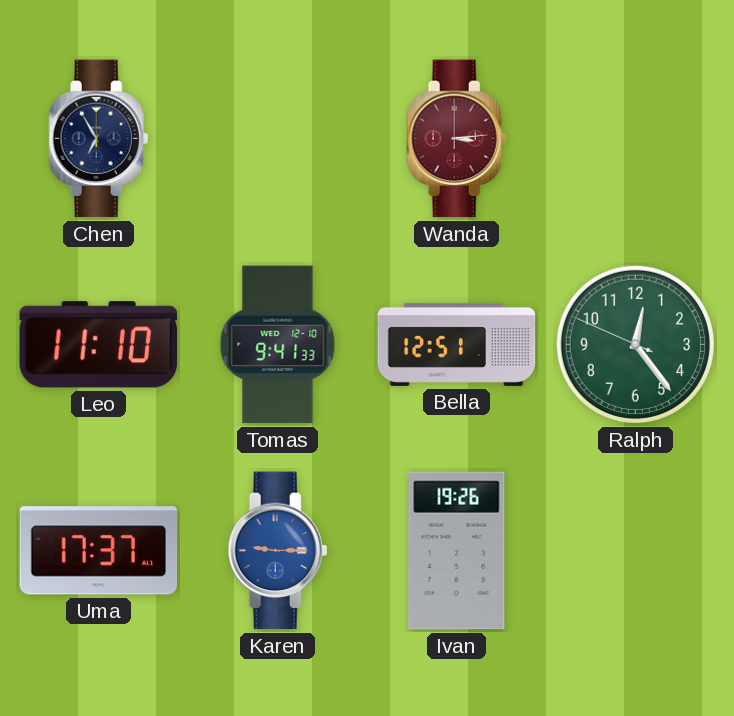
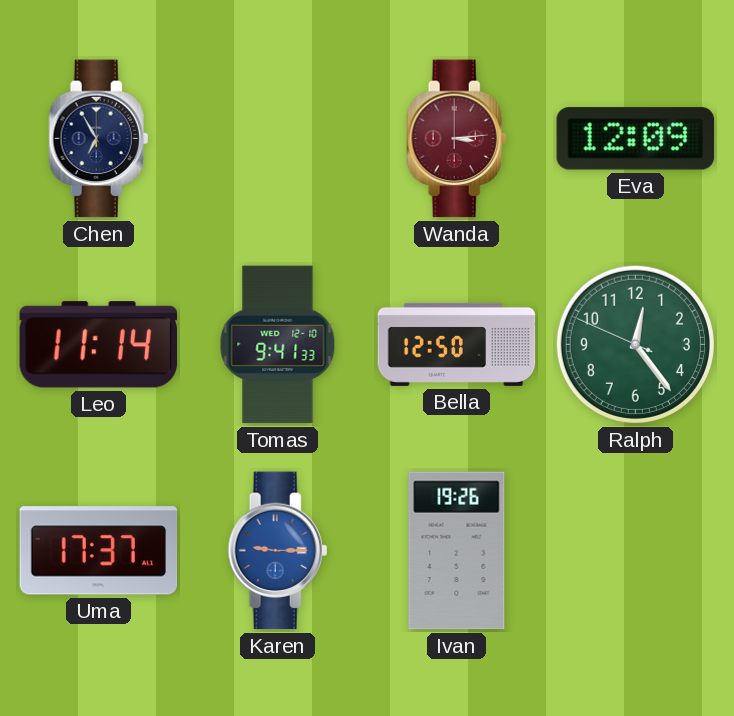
Eva: none -> 12:09
Leo: 11:10 -> 11:14
Bella: 12:51 -> 12:50
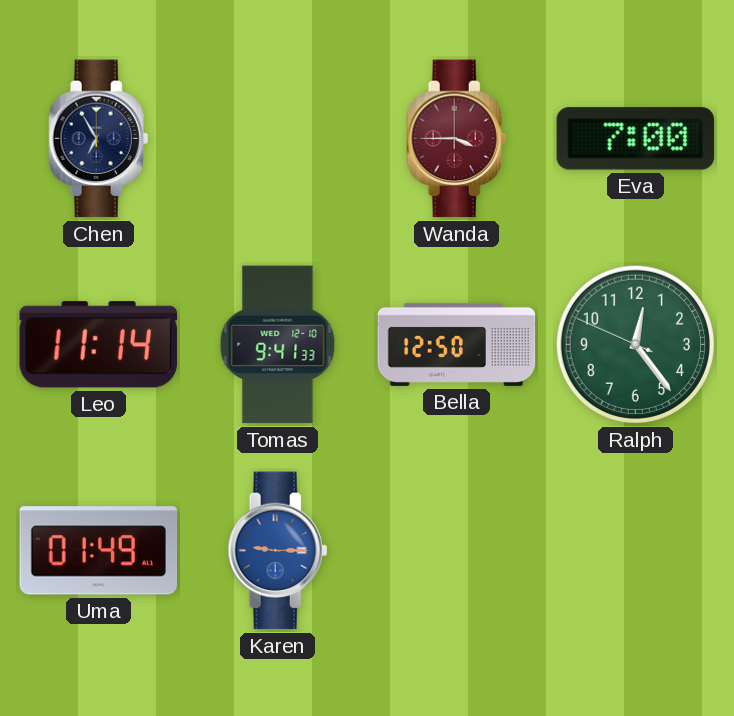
Wanda: 3:14 -> 3:45
Eva: 12:09 -> 7:00
Uma: 17:37 -> 01:49
Ivan: 19:26 -> none
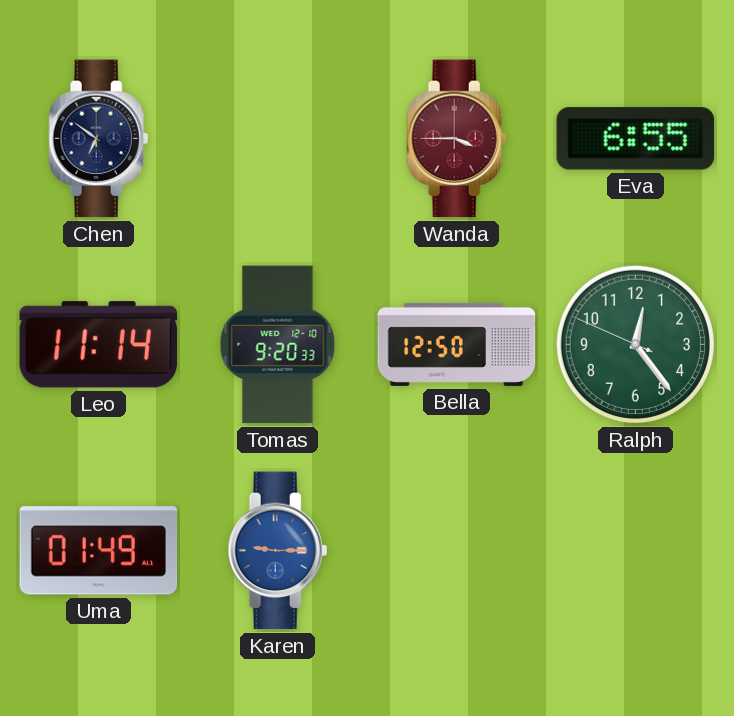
Chen: 6:55 -> 6:51
Eva: 7:00 -> 6:55
Tomas: 9:41 -> 9:20
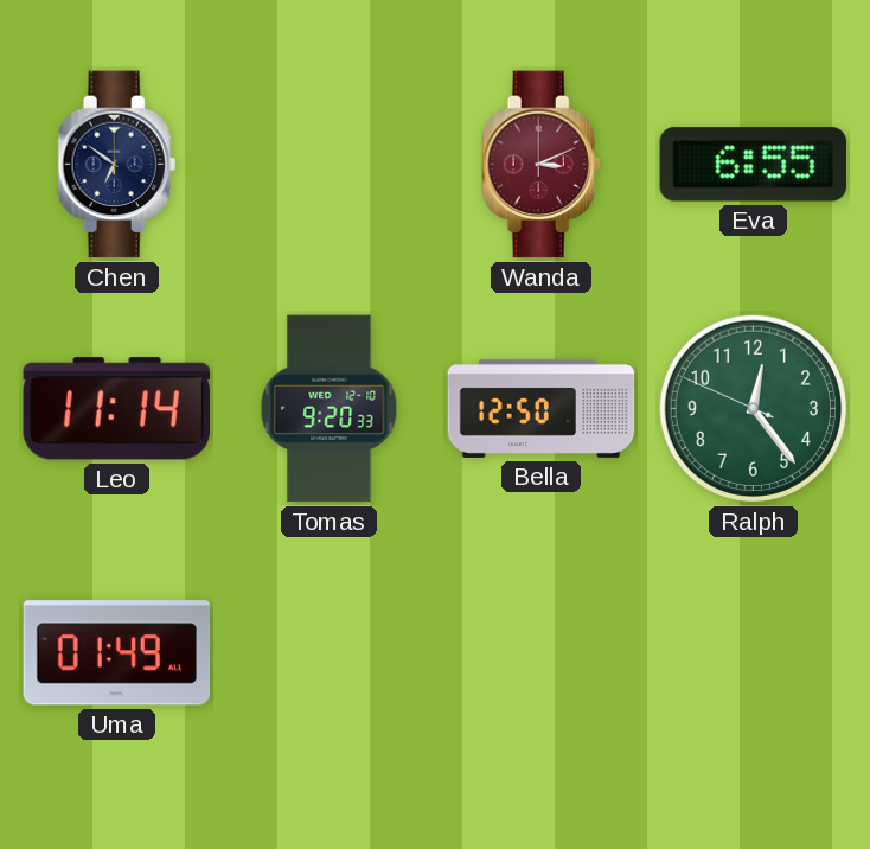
Wanda: 3:45 -> 3:11
Karen: 9:15 -> none
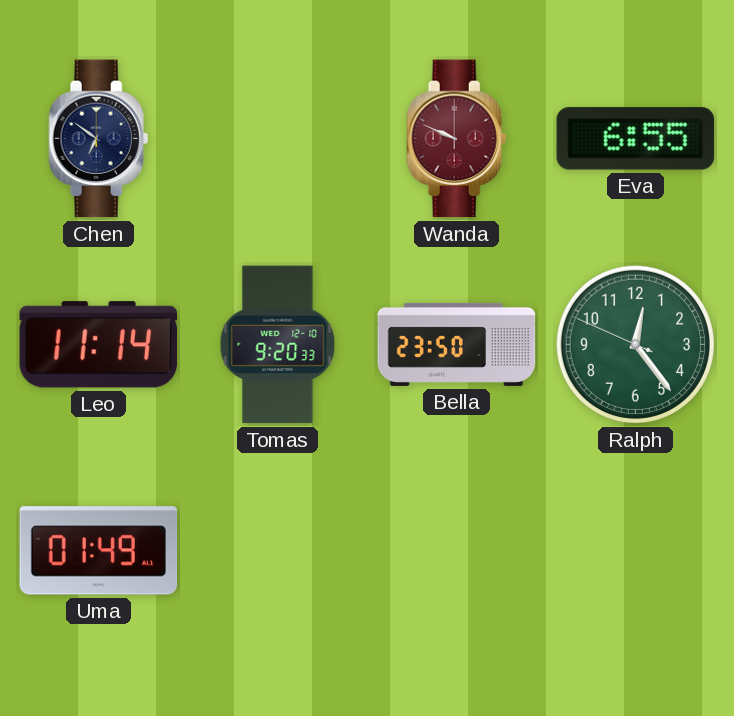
Wanda: 3:11 -> 9:49
Bella: 12:50 -> 23:50
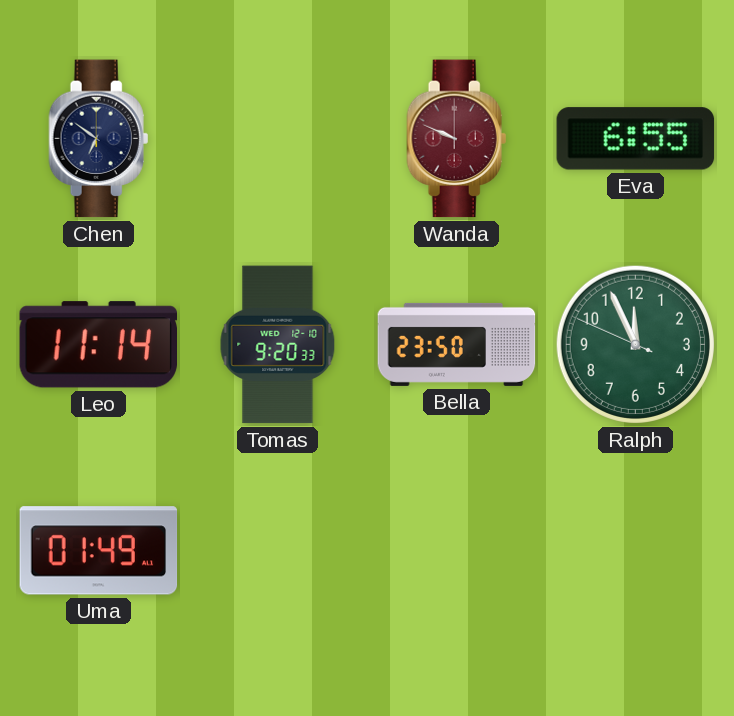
Ralph: 12:23 -> 11:55
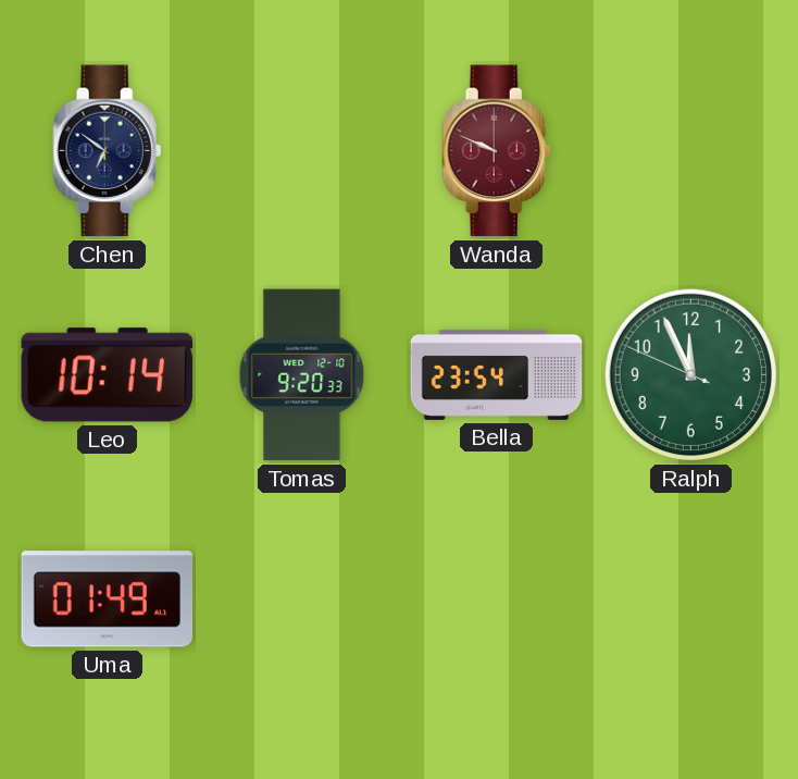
Eva: 6:55 -> none
Leo: 11:14 -> 10:14
Bella: 23:50 -> 23:54
